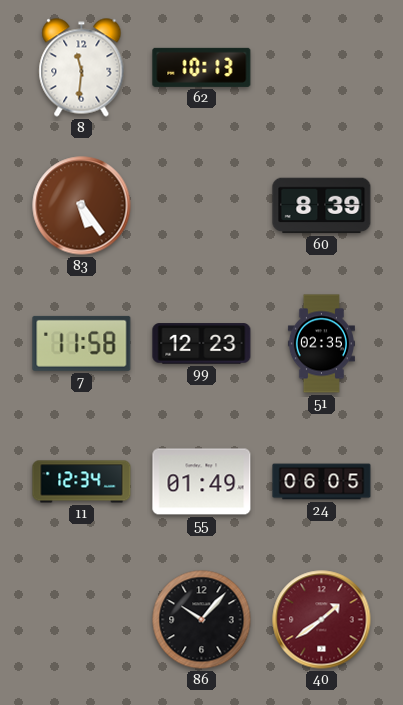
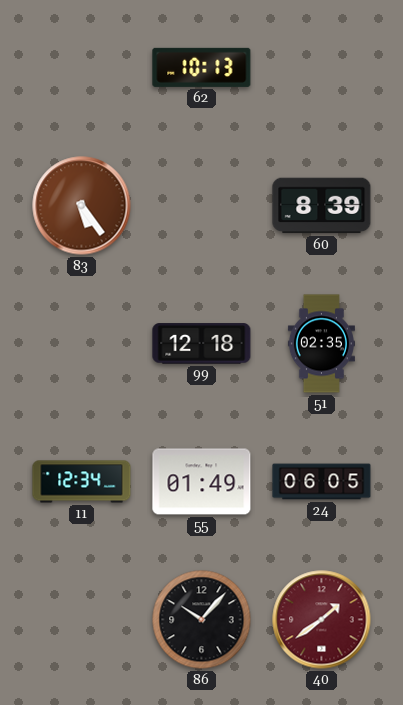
8: 11:31 -> none
7: 11:58 -> none
99: 12:23 -> 12:18
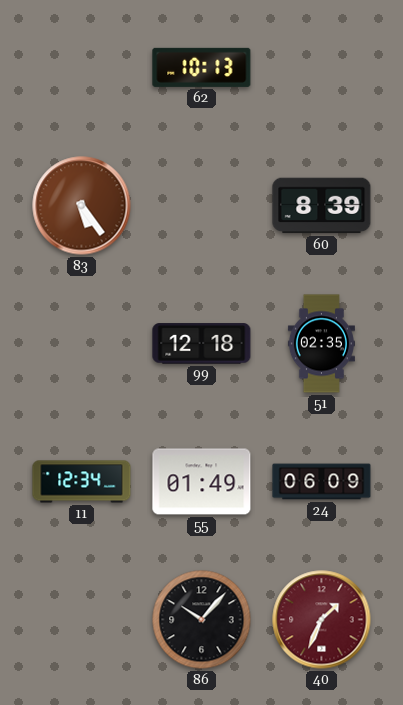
24: 06:05 -> 06:09
40: 1:39 -> 1:34
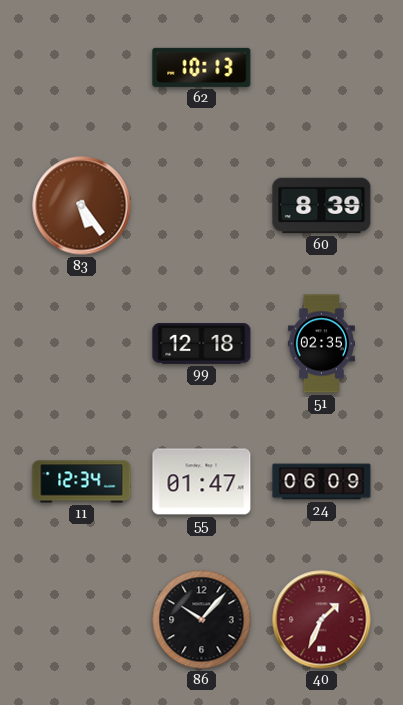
55: 01:49 -> 01:47
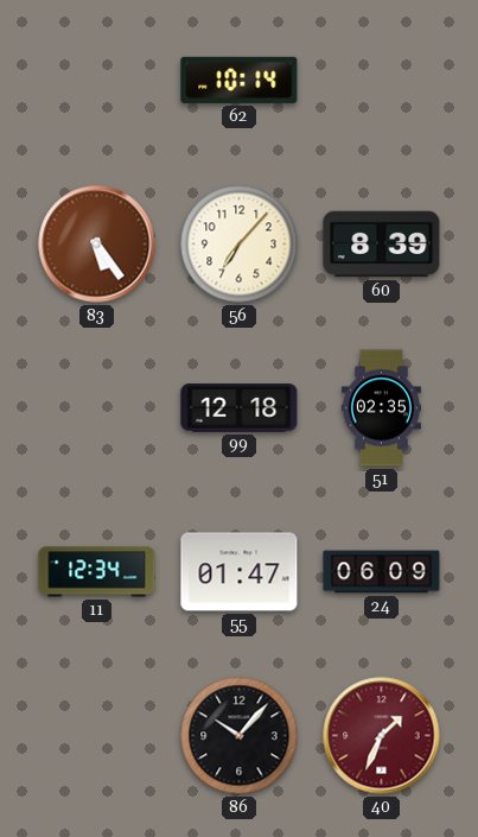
62: 10:13 -> 10:14
56: none -> 7:07
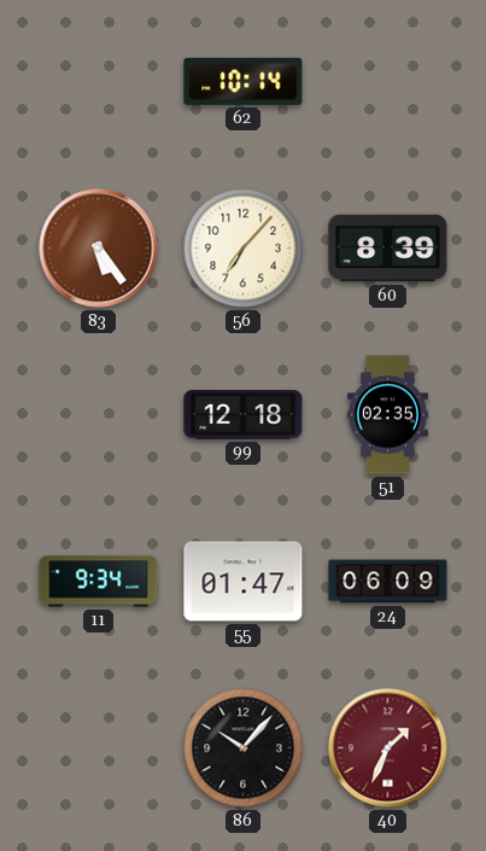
11: 12:34 -> 9:34
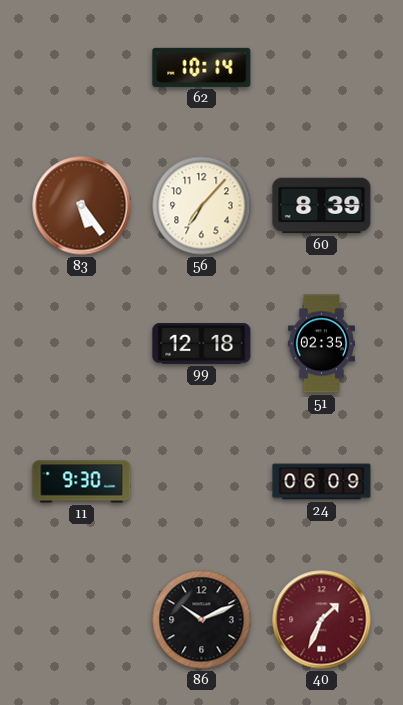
11: 9:34 -> 9:30
55: 01:47 -> none
86: 10:07 -> 10:11
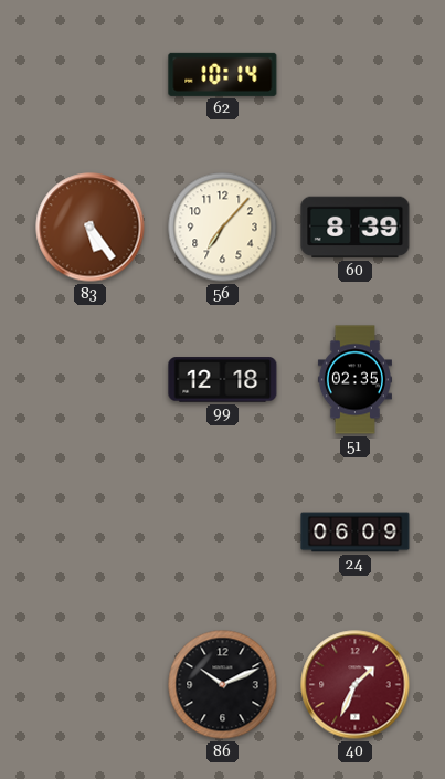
11: 9:30 -> none
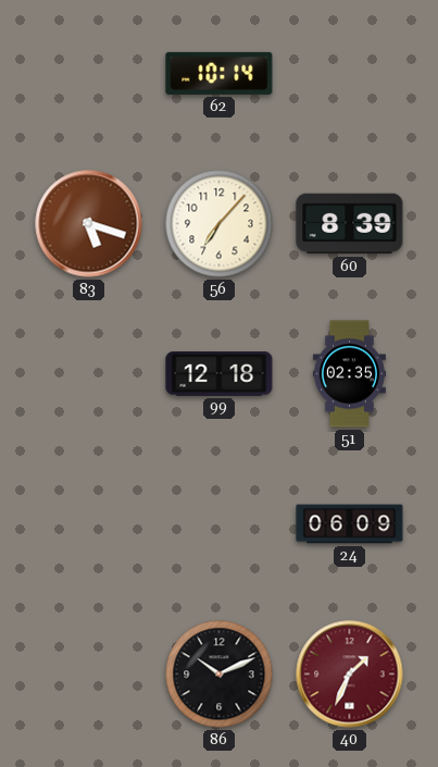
83: 5:24 -> 5:18
